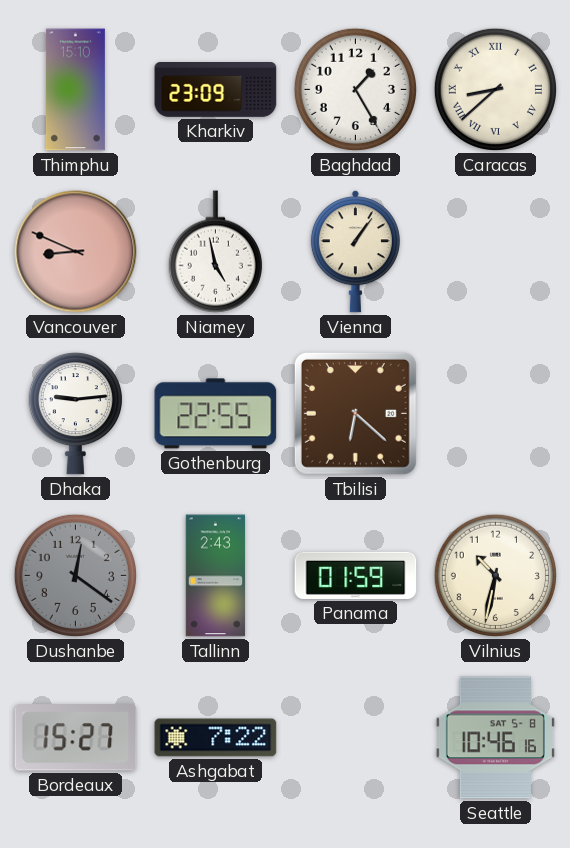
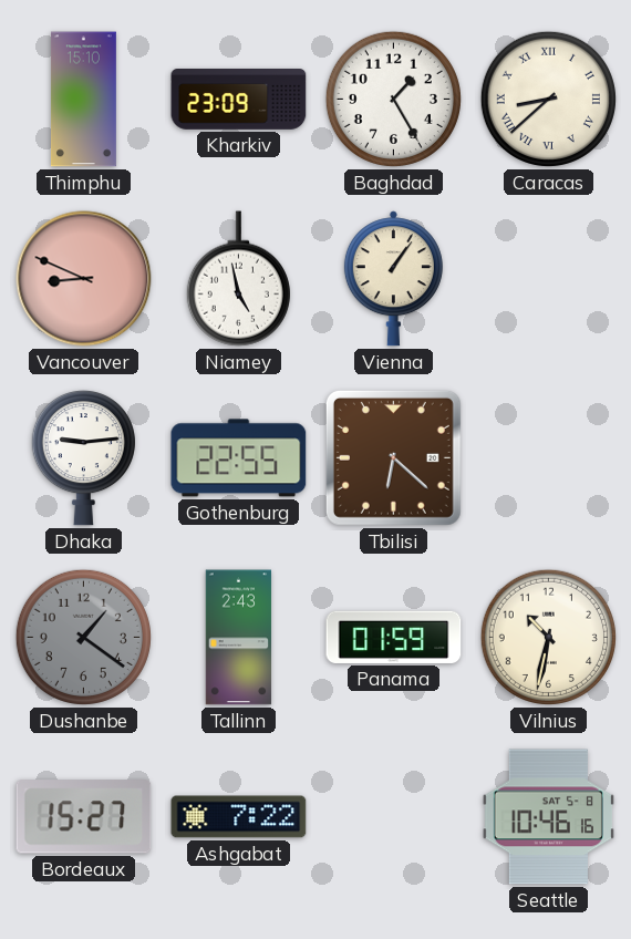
Dushanbe: 12:21 -> 1:21
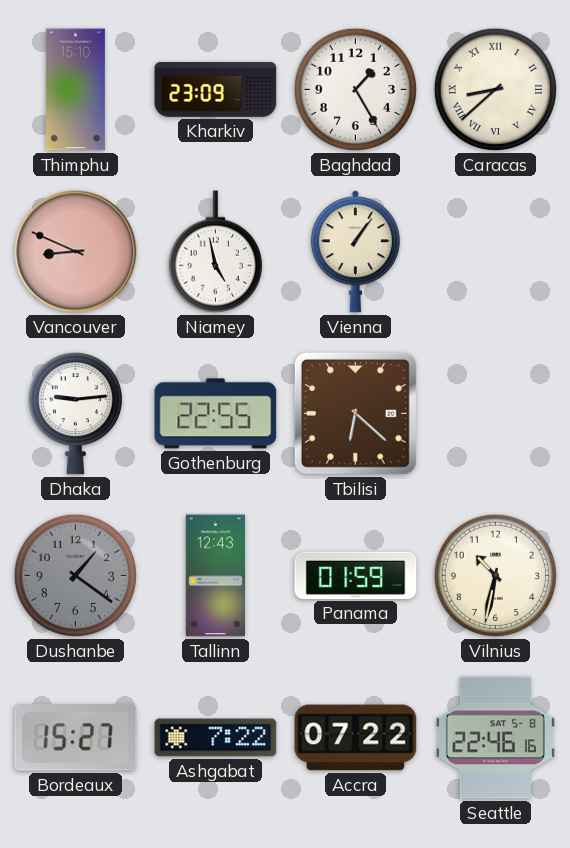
Tallinn: 2:43 -> 12:43
Accra: none -> 07:22
Seattle: 10:46 -> 22:46
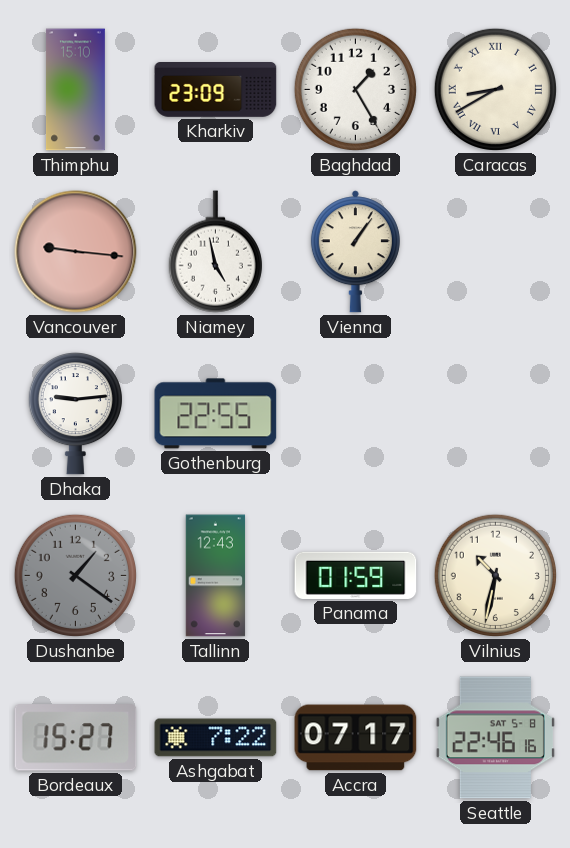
Caracas: 8:38 -> 8:40
Vancouver: 8:49 -> 9:16
Tbilisi: 6:22 -> none
Accra: 07:22 -> 07:17
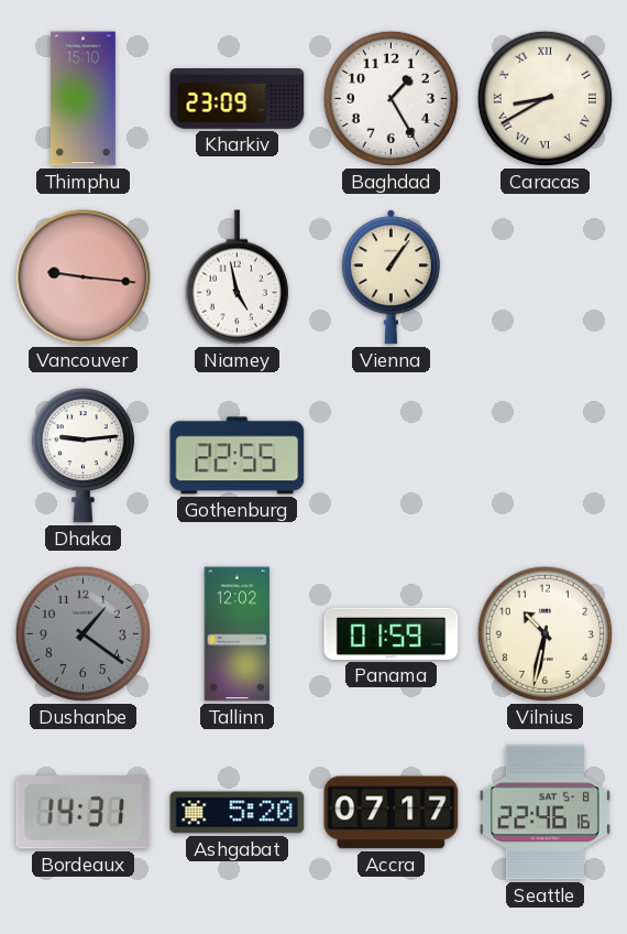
Tallinn: 12:43 -> 12:02
Bordeaux: 15:27 -> 14:31
Ashgabat: 7:22 -> 5:20
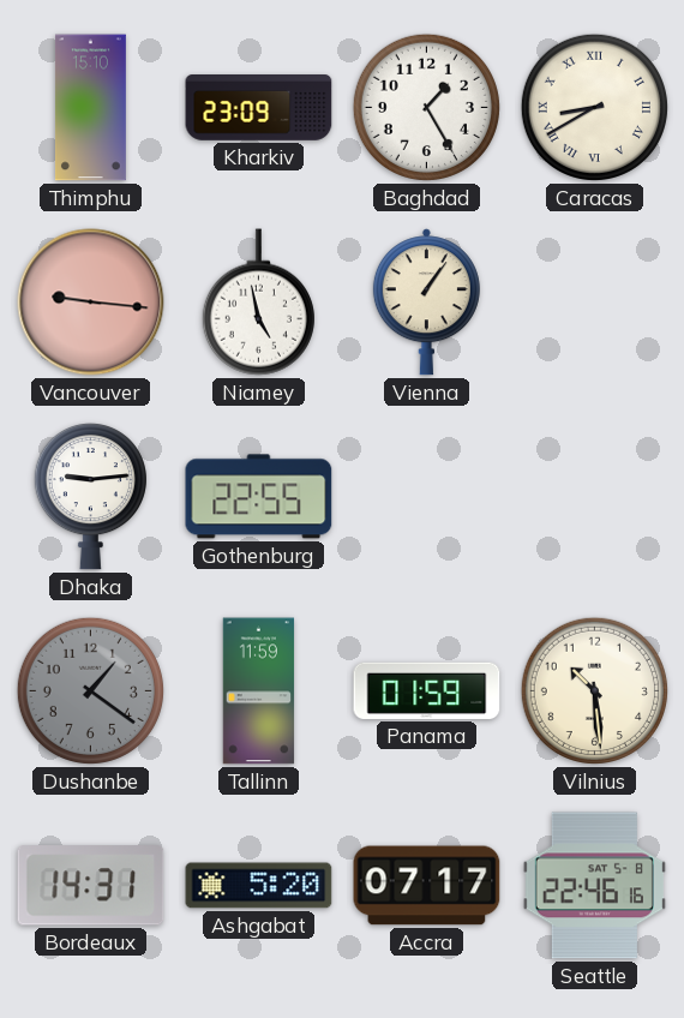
Tallinn: 12:02 -> 11:59
Vilnius: 10:32 -> 10:29
